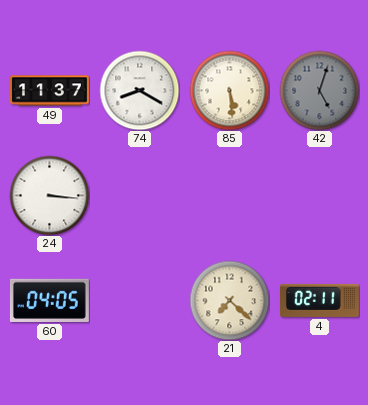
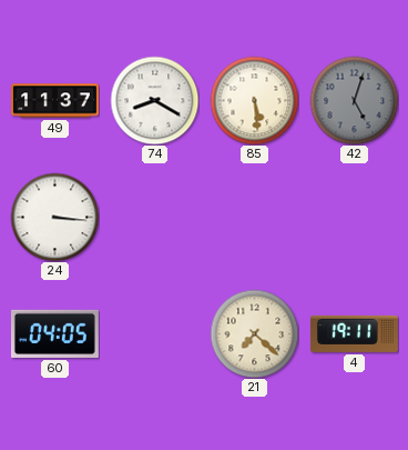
4: 02:11 -> 19:11
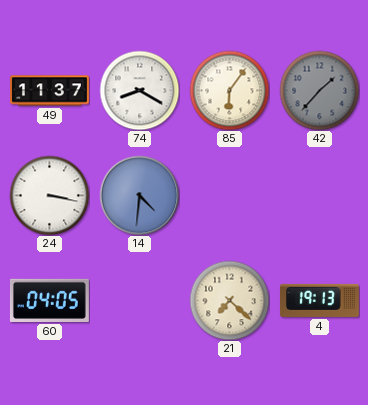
85: 5:29 -> 6:06
42: 5:03 -> 1:37
24: 3:16 -> 3:17
14: none -> 4:31
4: 19:11 -> 19:13
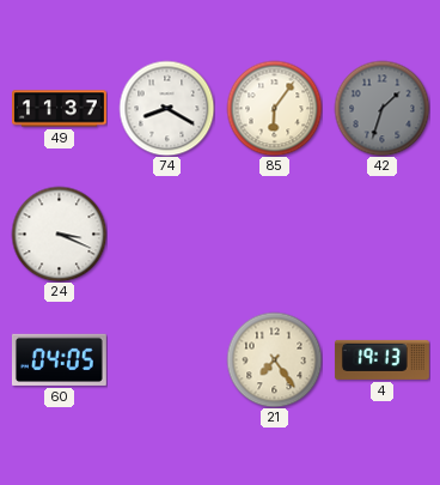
42: 1:37 -> 1:33
24: 3:17 -> 3:19
14: 4:31 -> none
21: 7:22 -> 7:24
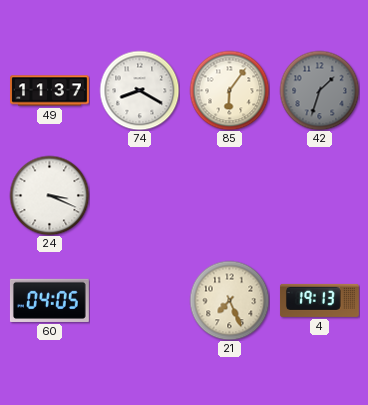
21: 7:24 -> 7:26
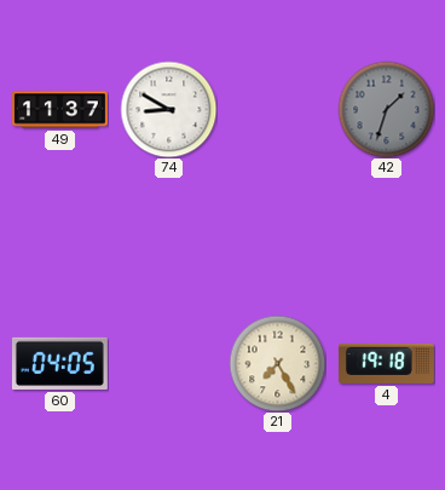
74: 8:20 -> 8:50
85: 6:06 -> none
24: 3:19 -> none
21: 7:26 -> 7:25
4: 19:13 -> 19:18
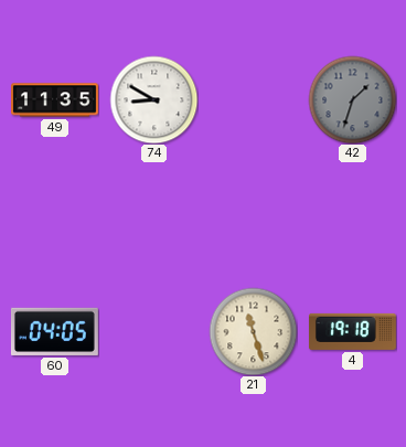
49: 11:37 -> 11:35
21: 7:25 -> 11:27
